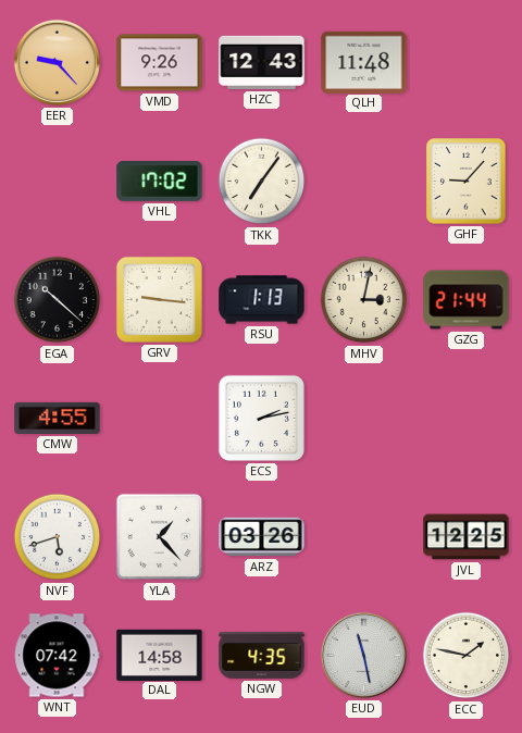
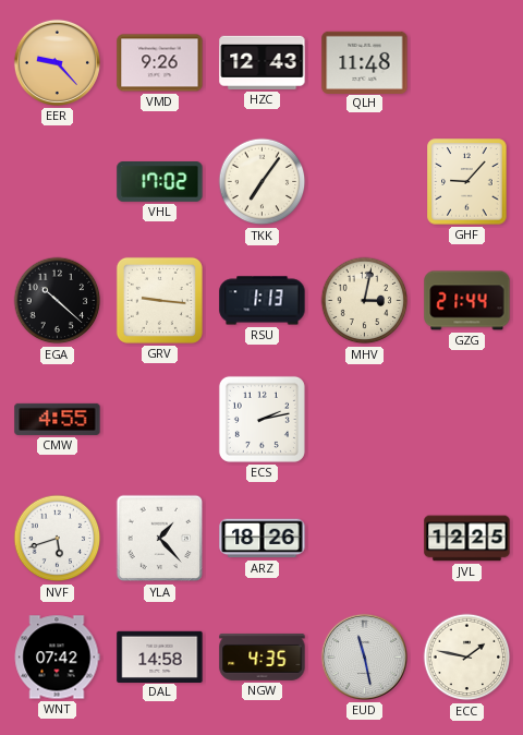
ARZ: 03:26 -> 18:26
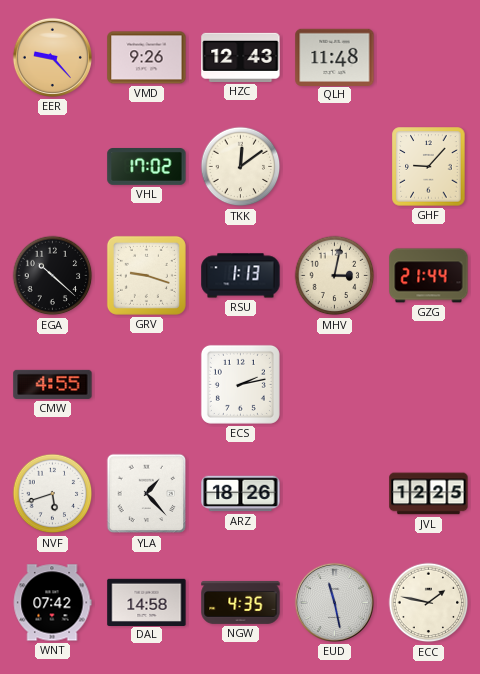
TKK: 7:06 -> 12:09
GRV: 9:16 -> 9:18
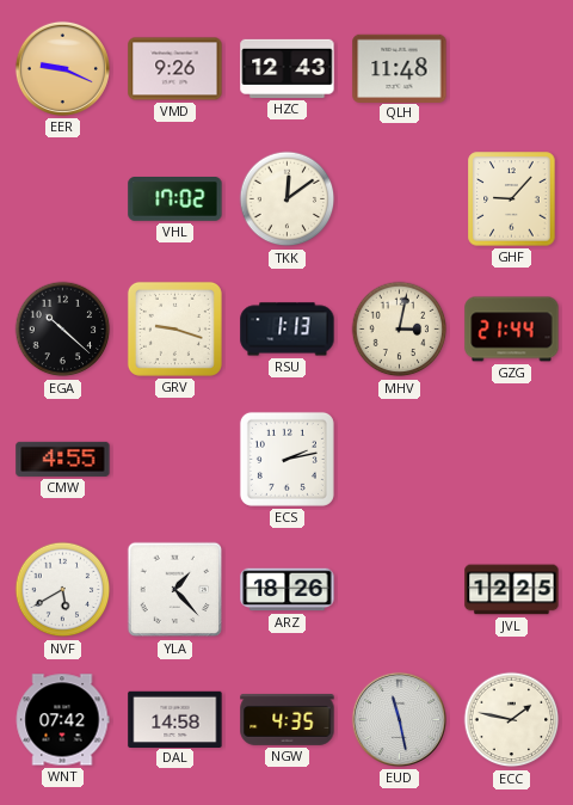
EER: 9:23 -> 9:19
NVF: 5:42 -> 5:40
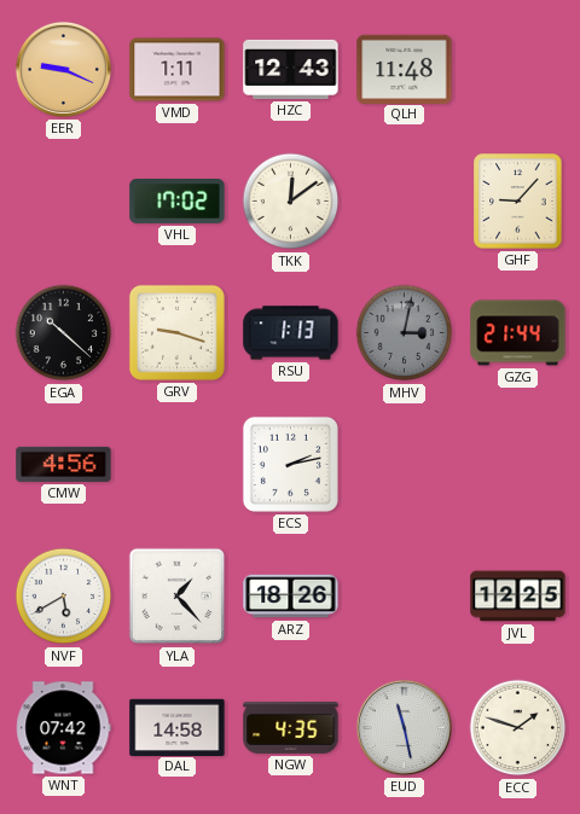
VMD: 9:26 -> 1:11
MHV dial: cream -> grey
CMW: 4:55 -> 4:56
ECC: 1:47 -> 1:48
